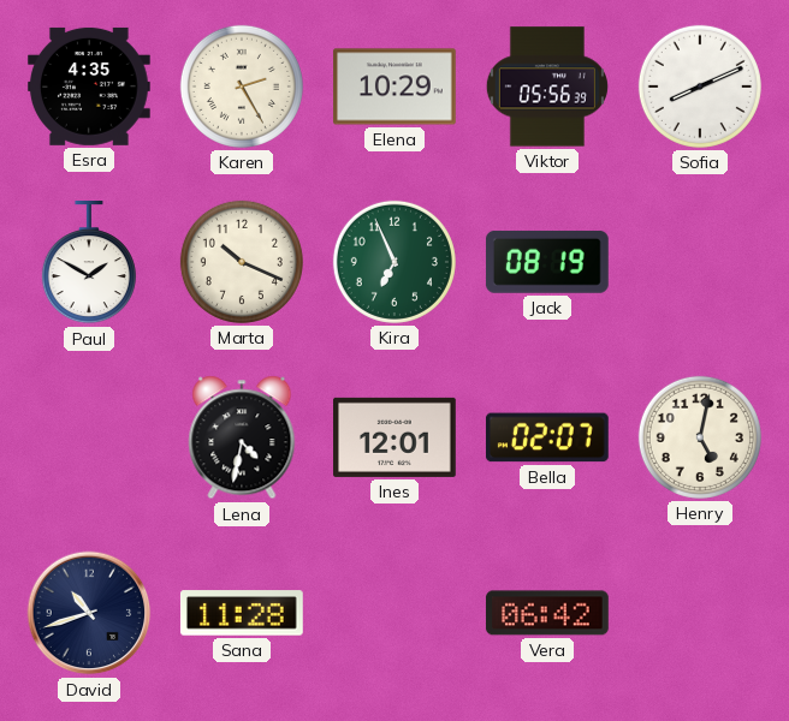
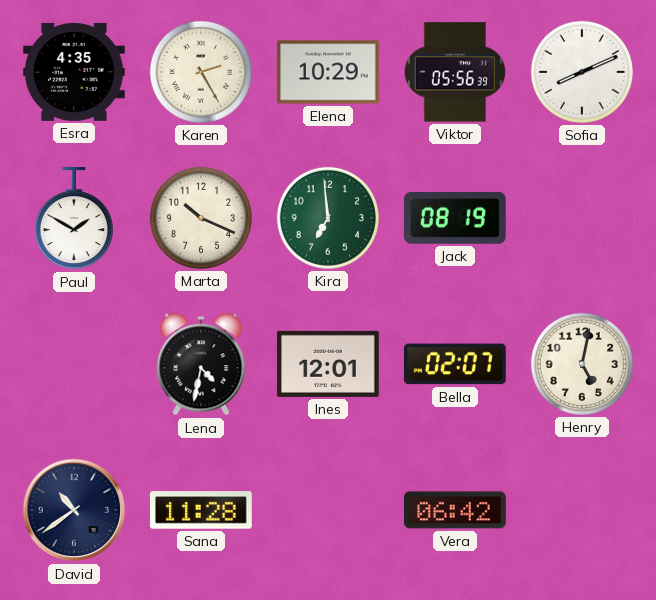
Kira: 6:56 -> 6:59
David: 10:42 -> 10:39
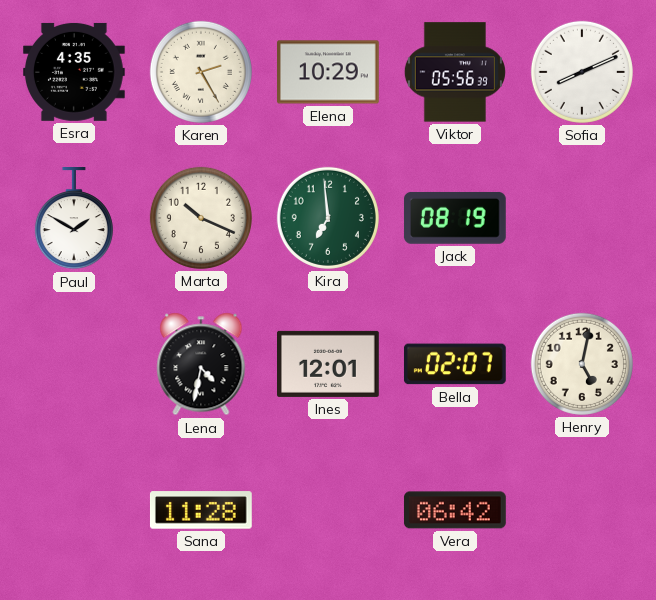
David: 10:39 -> none
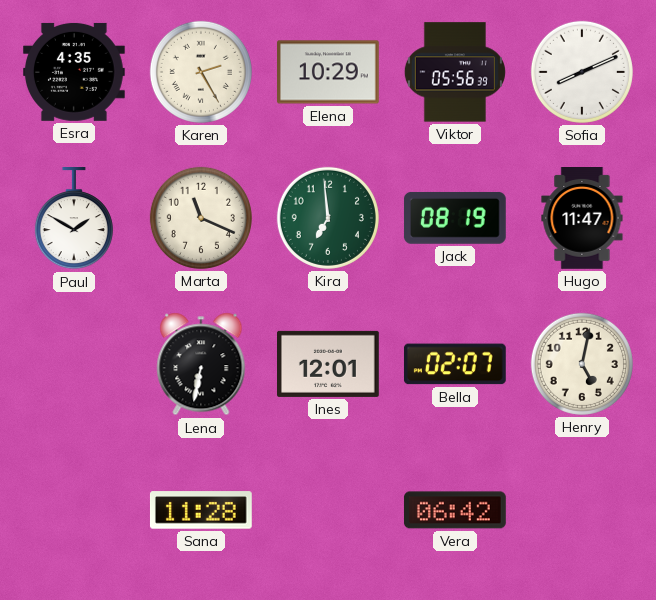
Marta: 10:19 -> 11:19
Hugo: none -> 11:47
Lena: 4:32 -> 6:32
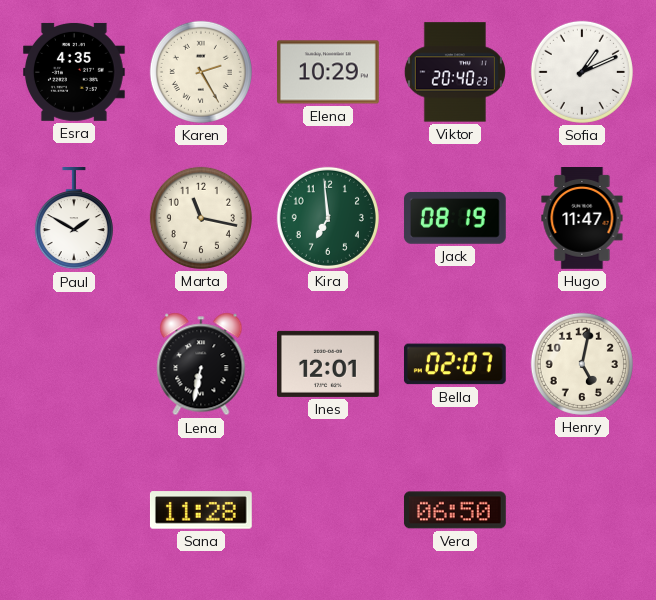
Viktor: 05:56 -> 20:40
Sofia: 8:11 -> 1:11
Marta: 11:19 -> 11:17
Vera: 06:42 -> 06:50
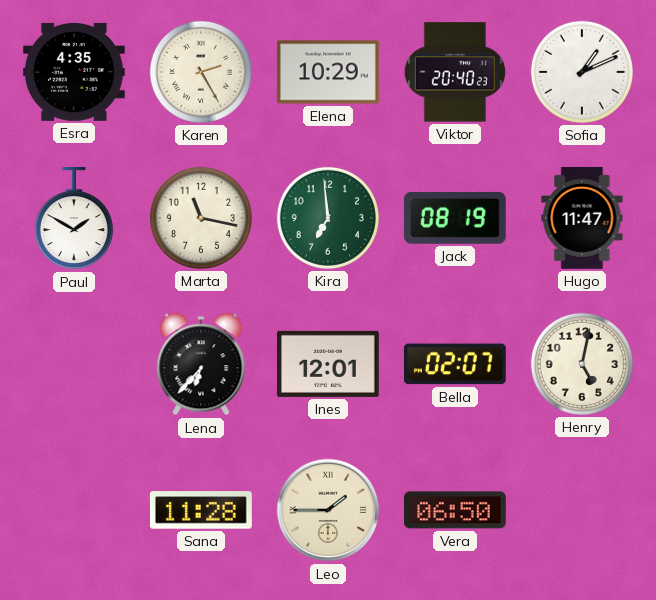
Lena: 6:32 -> 6:37
Leo: none -> 1:45
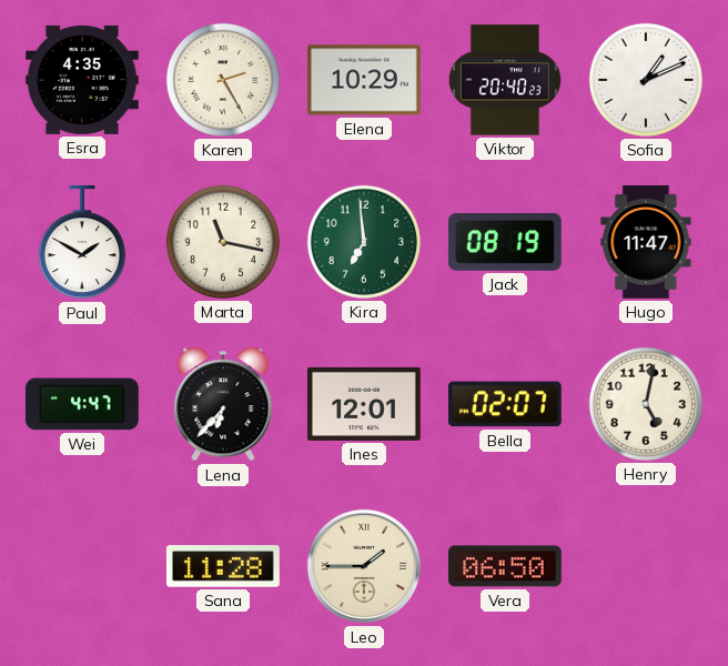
Wei: none -> 4:47
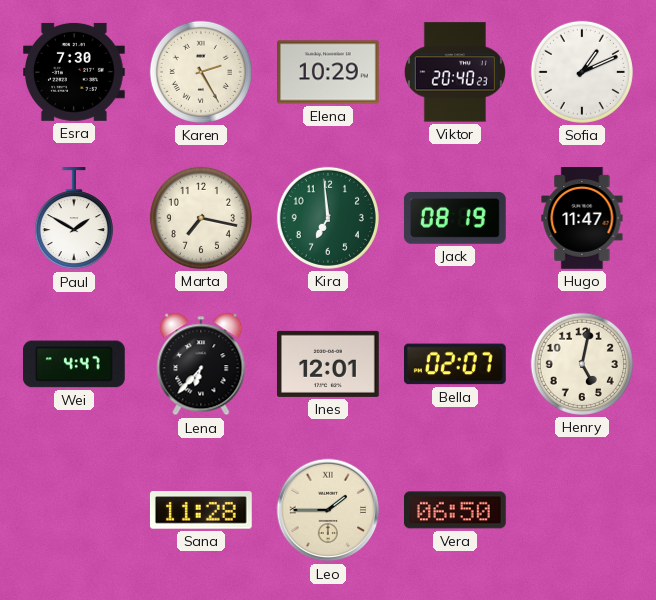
Esra: 4:35 -> 7:30
Marta: 11:17 -> 7:17
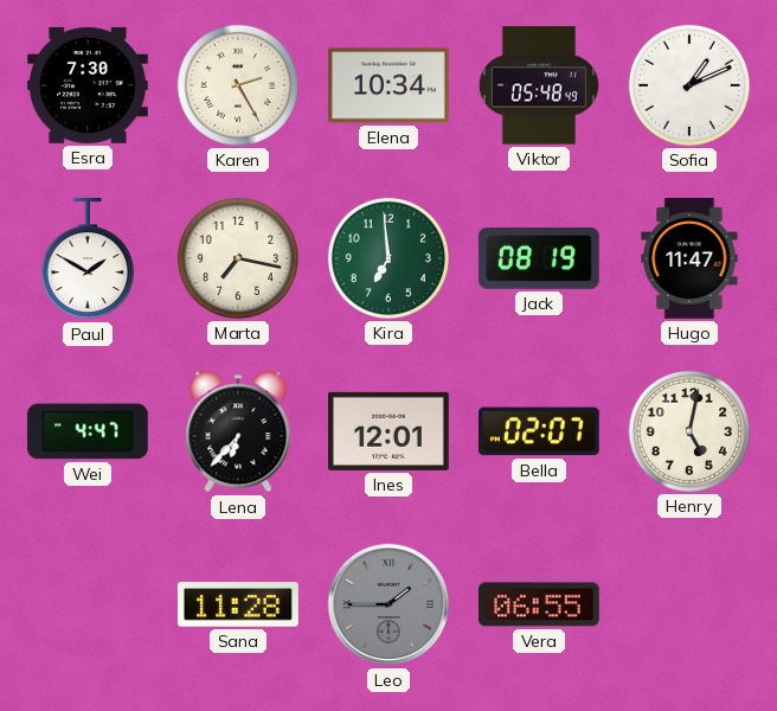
Elena: 10:29 -> 10:34
Viktor: 20:40 -> 05:48
Leo dial: cream -> grey
Vera: 06:50 -> 06:55
